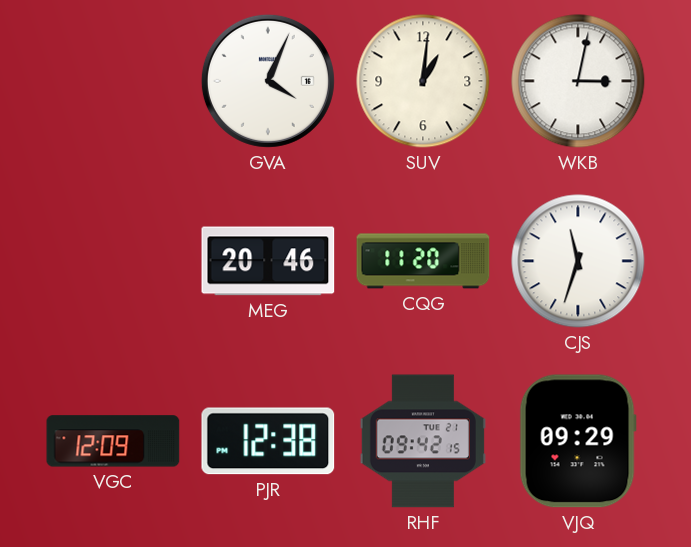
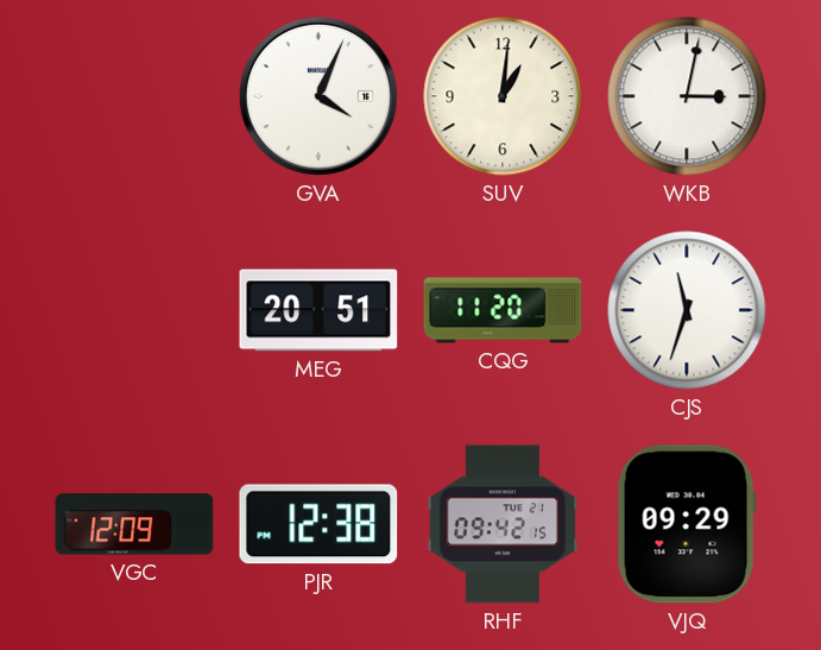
MEG: 20:46 -> 20:51
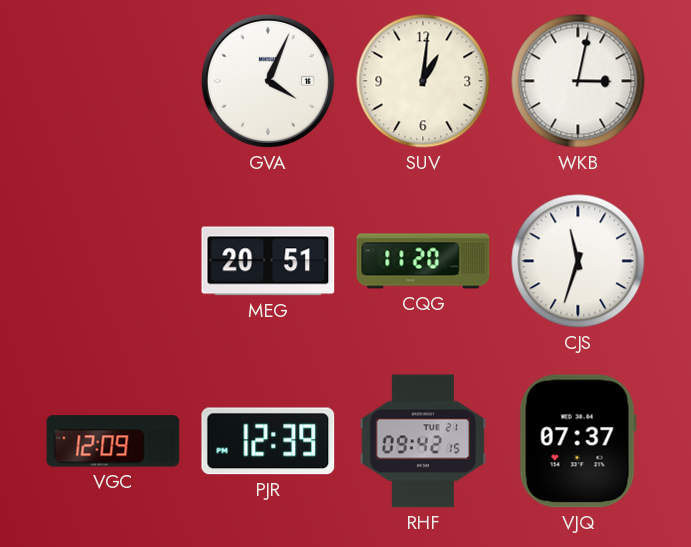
PJR: 12:38 -> 12:39
VJQ: 09:29 -> 07:37
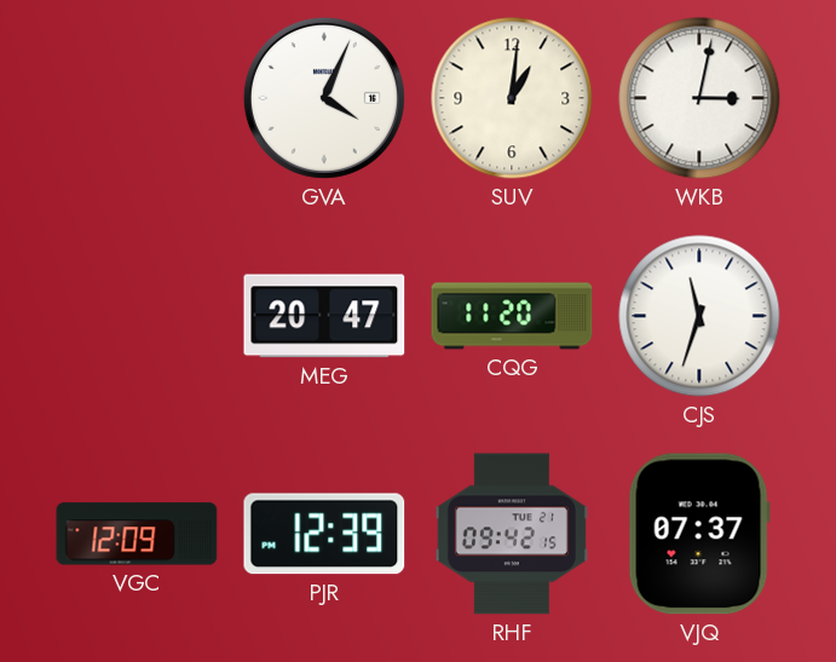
MEG: 20:51 -> 20:47
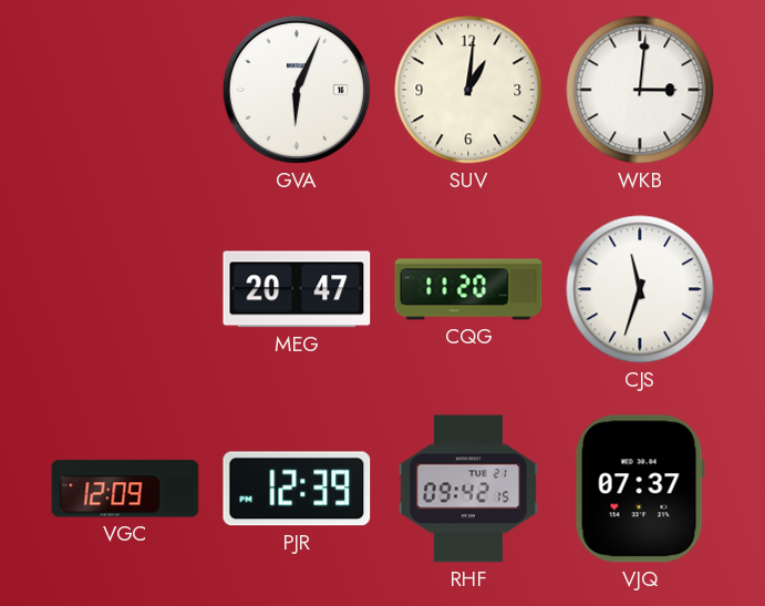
GVA: 4:04 -> 6:04
WKB: 3:02 -> 3:01
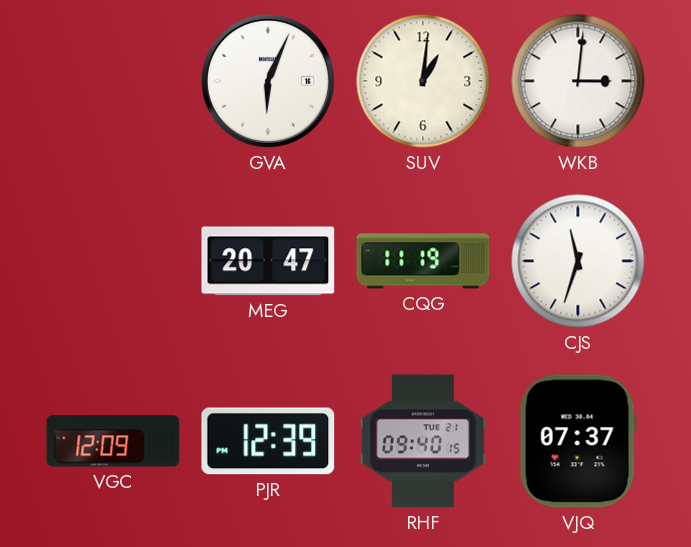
CQG: 11:20 -> 11:19
RHF: 09:42 -> 09:40
